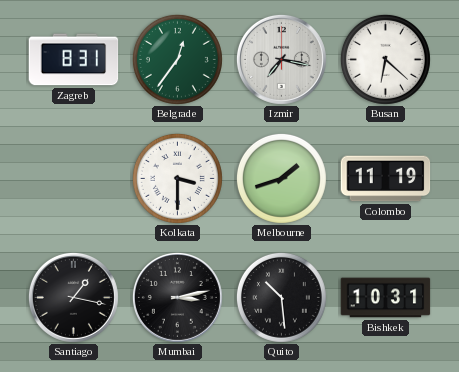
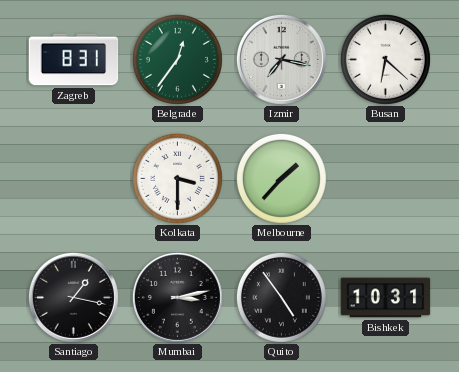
Melbourne: 1:42 -> 1:37
Colombo: 11:19 -> none
Quito: 10:29 -> 4:54
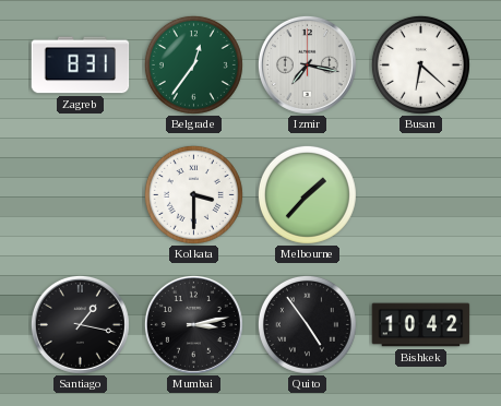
Bishkek: 10:31 -> 10:42
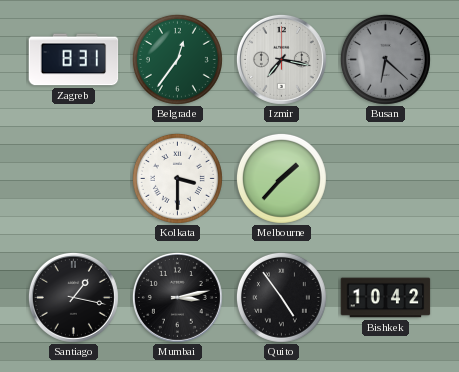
Busan dial: white -> grey
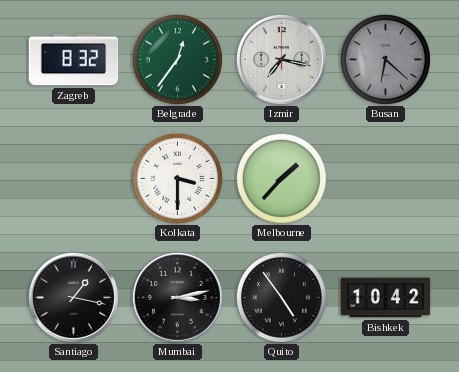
Zagreb: 8:31 -> 8:32
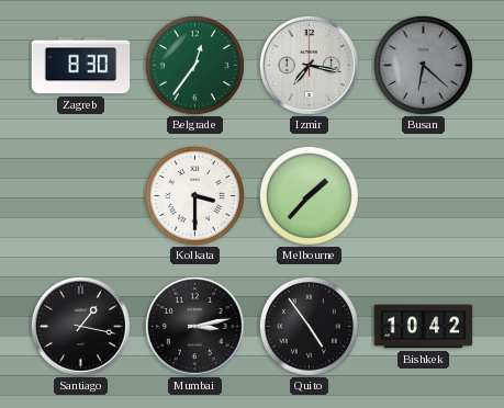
Zagreb: 8:32 -> 8:30
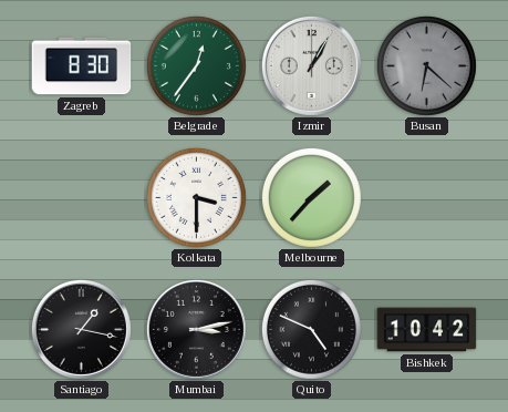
Izmir: 7:17 -> 1:05
Quito: 4:54 -> 4:49
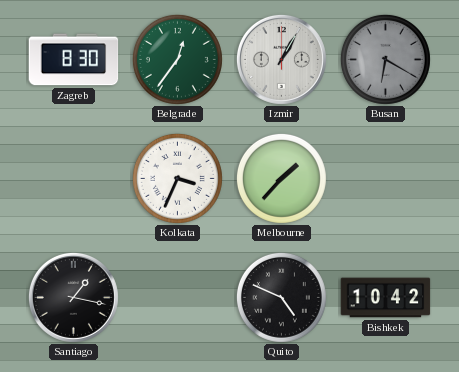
Busan: 6:22 -> 6:20
Kolkata: 3:30 -> 3:34
Mumbai: 3:13 -> none
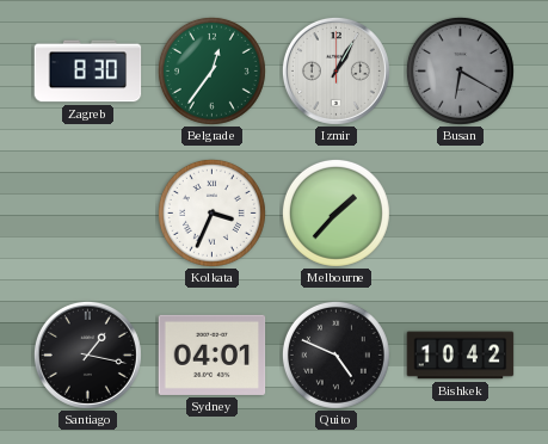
Sydney: none -> 04:01
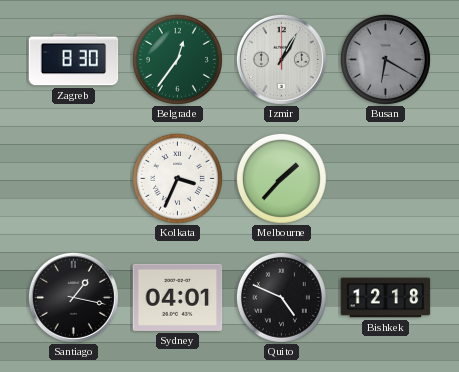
Bishkek: 10:42 -> 12:18
